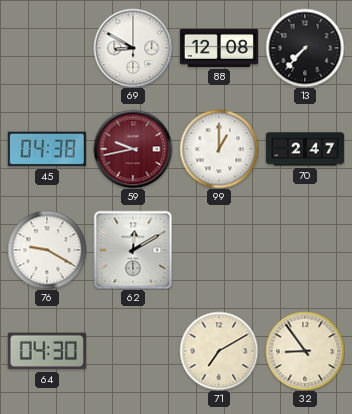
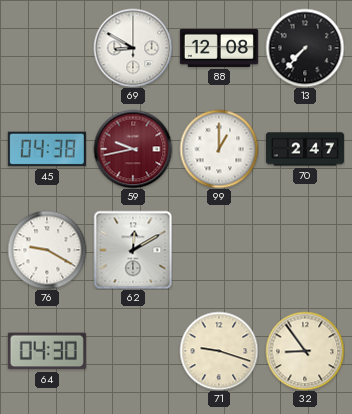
71: 7:10 -> 9:18
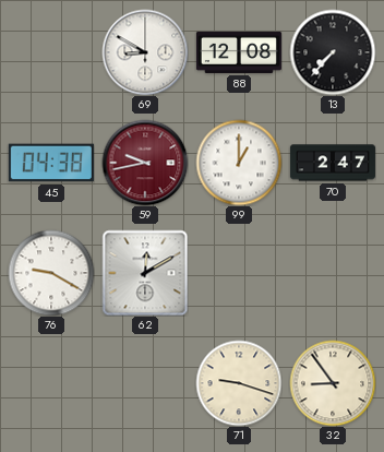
64: 04:30 -> none
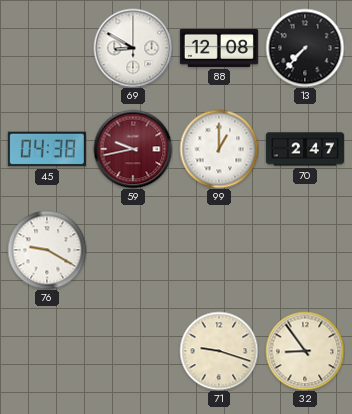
62: 12:10 -> none
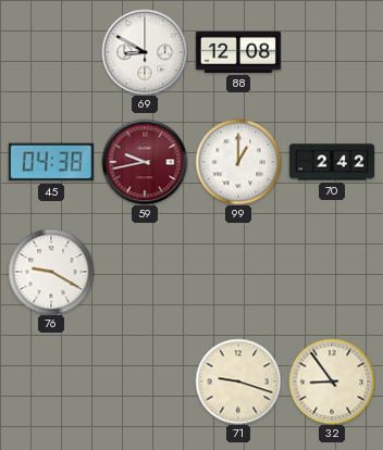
13: 7:37 -> none
70: 2:47 -> 2:42
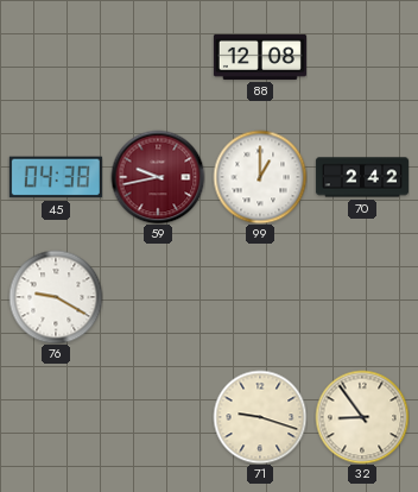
69: 8:50 -> none
